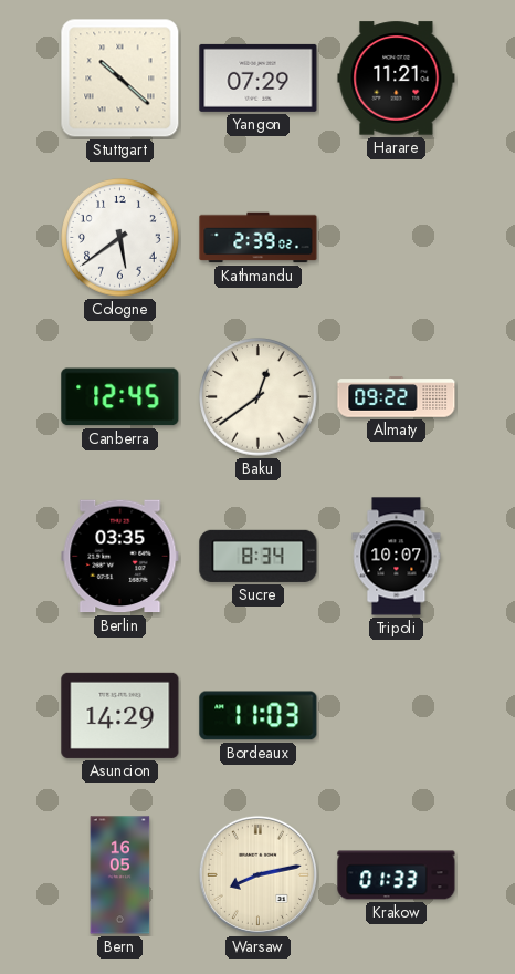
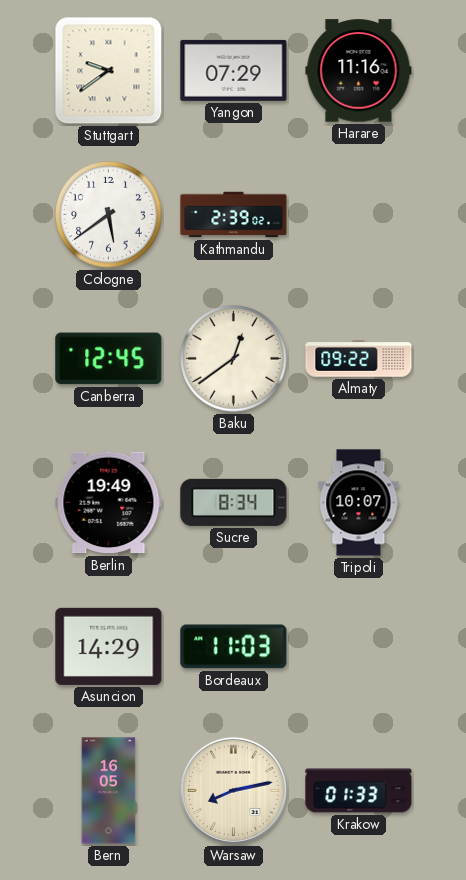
Stuttgart: 10:22 -> 9:39
Harare: 11:21 -> 11:16
Berlin: 03:35 -> 19:49
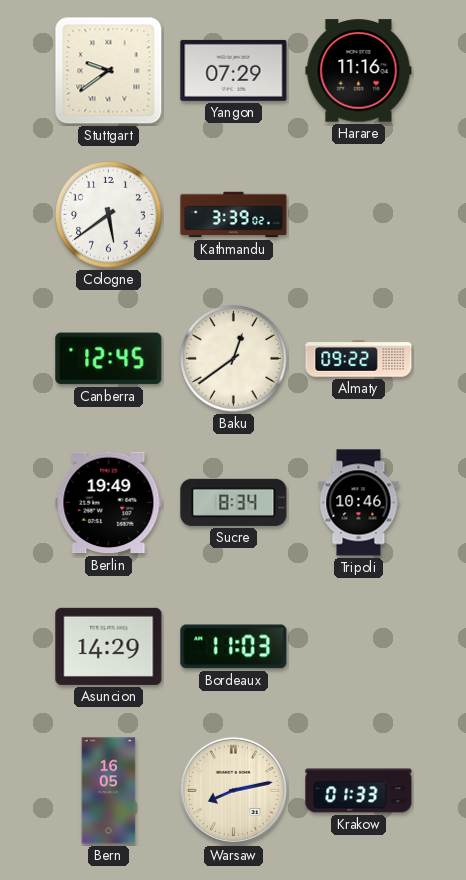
Kathmandu: 2:39 -> 3:39
Tripoli: 10:07 -> 10:46
